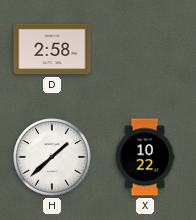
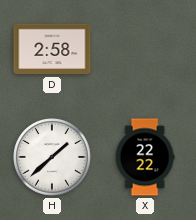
X: 10:22 -> 22:22
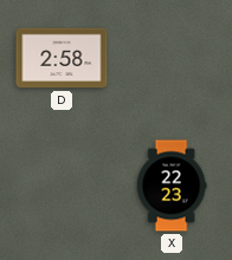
H: 1:38 -> none
X: 22:22 -> 22:23
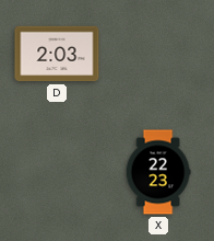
D: 2:58 -> 2:03
